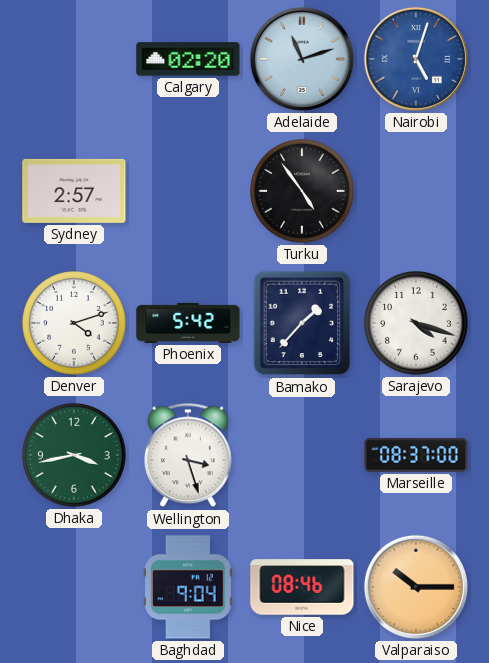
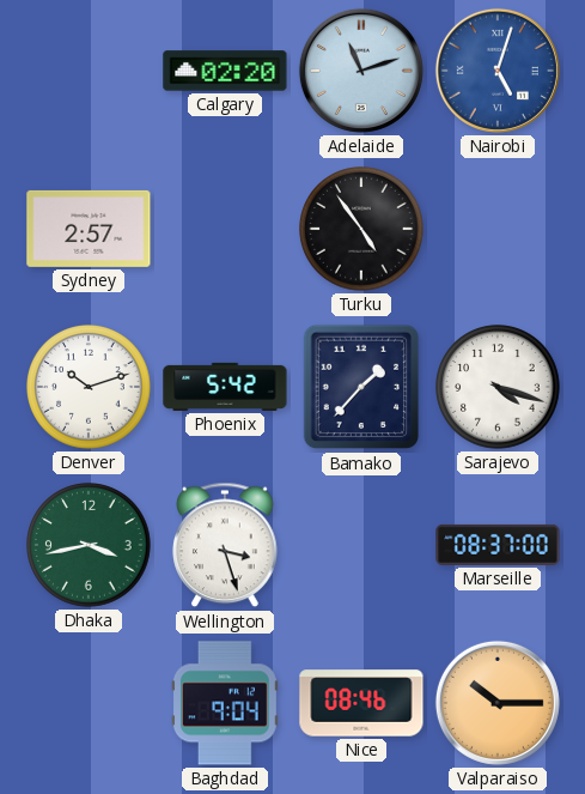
Denver: 4:12 -> 10:12
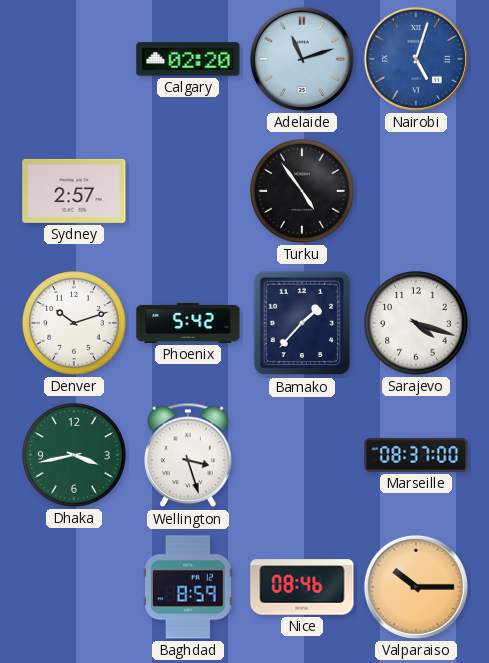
Baghdad: 9:04 -> 8:59
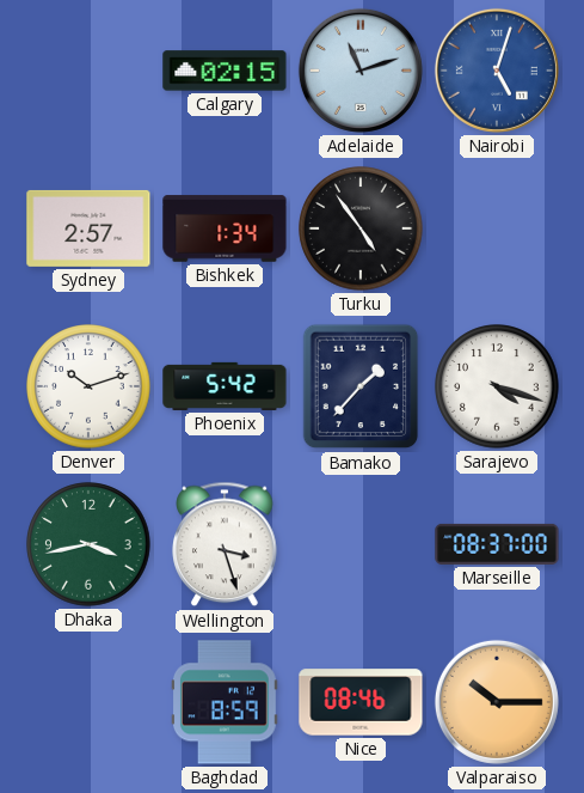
Calgary: 02:20 -> 02:15
Bishkek: none -> 1:34
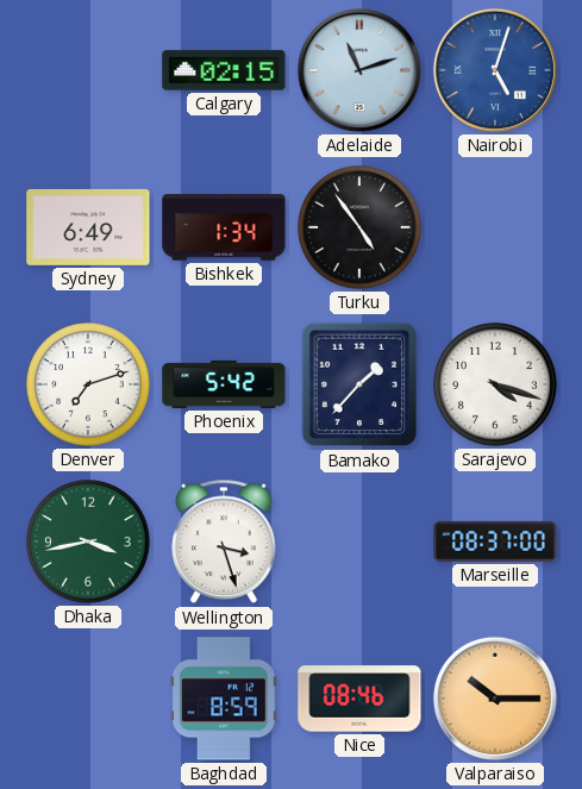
Sydney: 2:57 -> 6:49
Denver: 10:12 -> 7:12
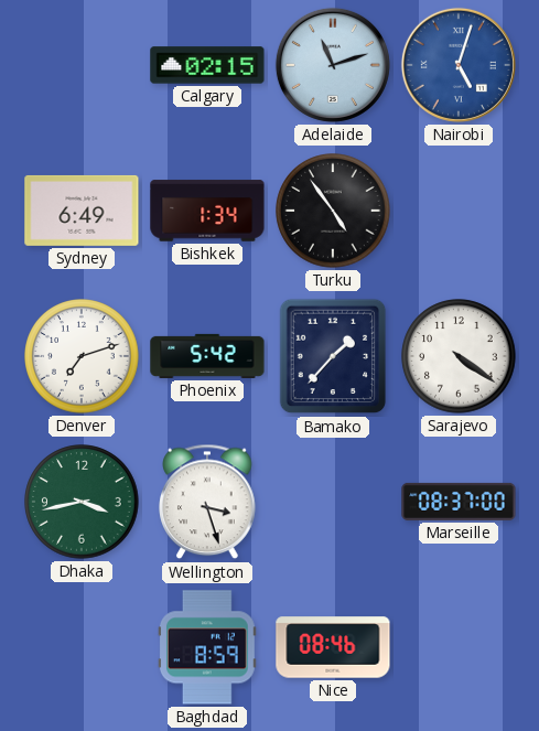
Sarajevo: 4:18 -> 4:21
Valparaiso: 10:15 -> none
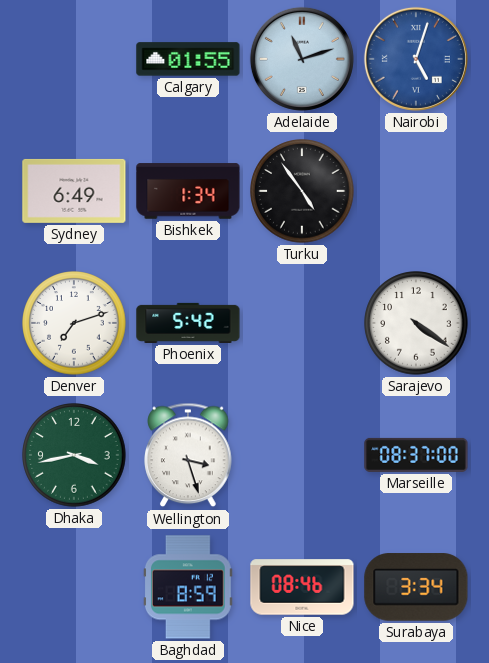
Calgary: 02:15 -> 01:55
Bamako: 1:37 -> none
Surabaya: none -> 3:34
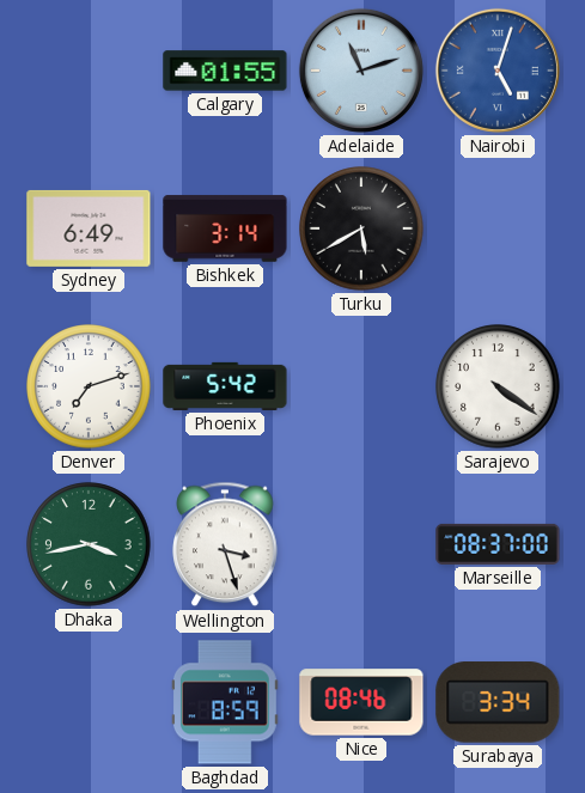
Bishkek: 1:34 -> 3:14
Turku: 4:54 -> 5:40
